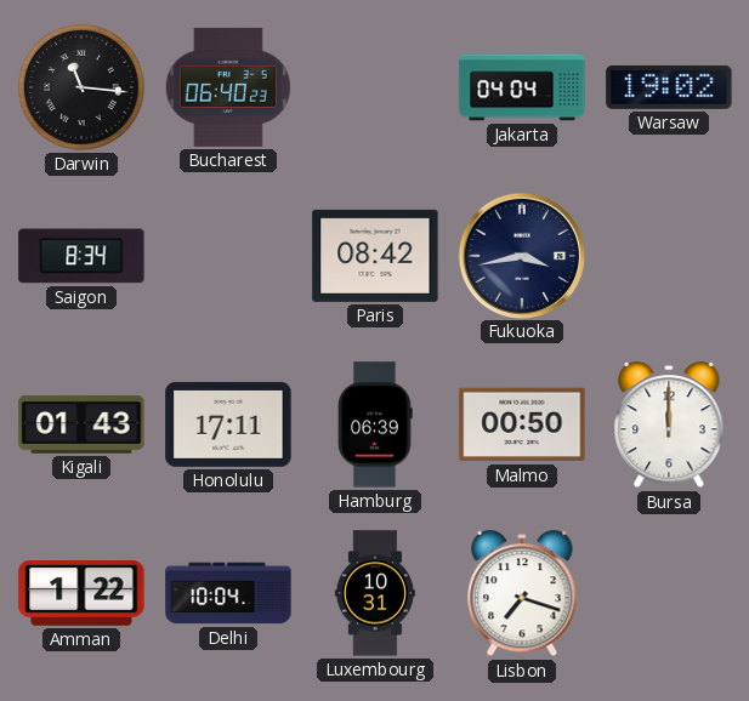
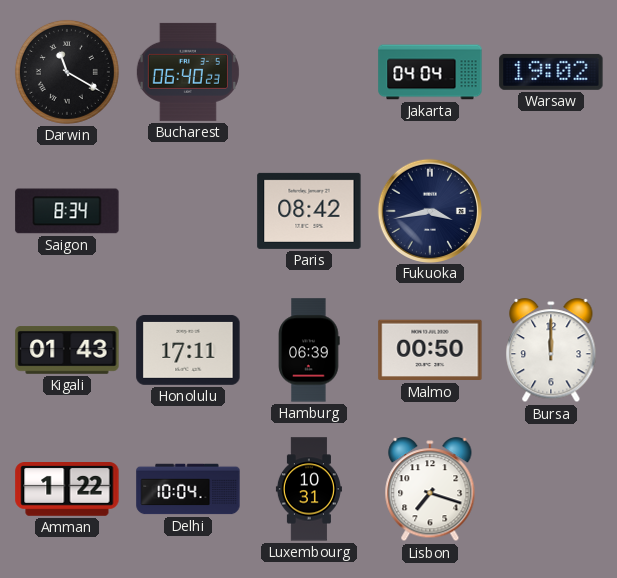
Darwin: 11:16 -> 11:20
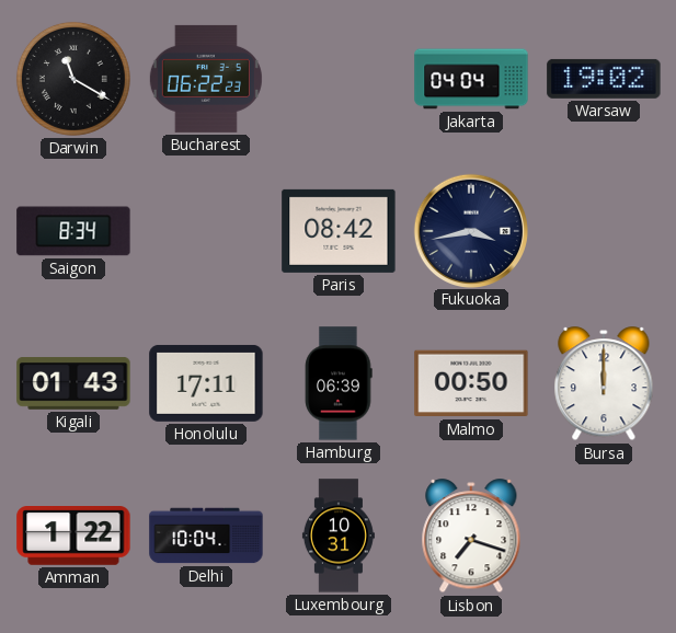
Bucharest: 06:40 -> 06:22
